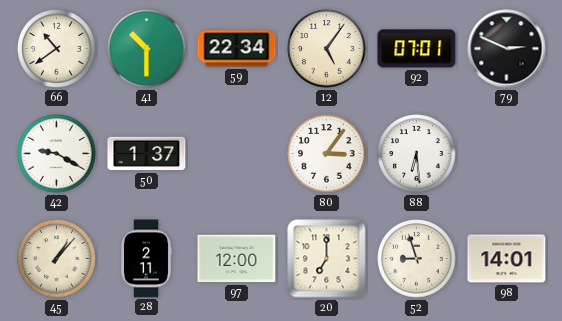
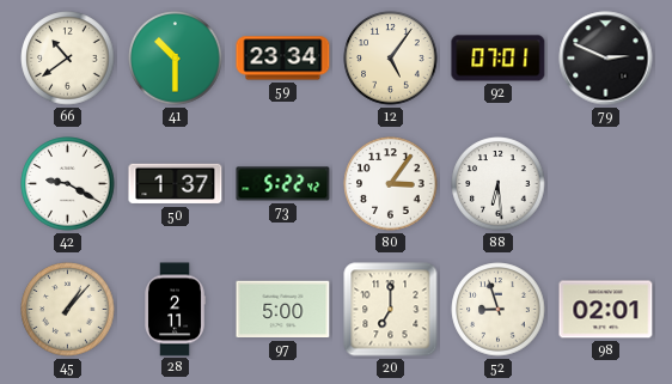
59: 22:34 -> 23:34
73: none -> 5:22
97: 12:00 -> 5:00
98: 14:01 -> 02:01
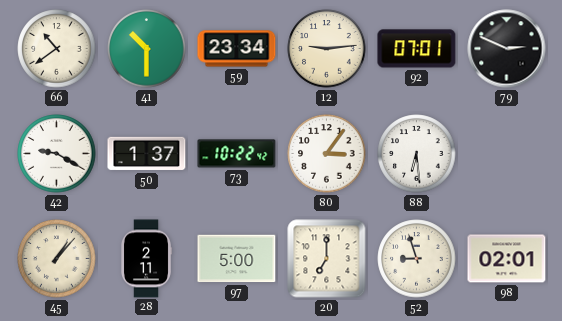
12: 5:06 -> 9:14
73: 5:22 -> 10:22
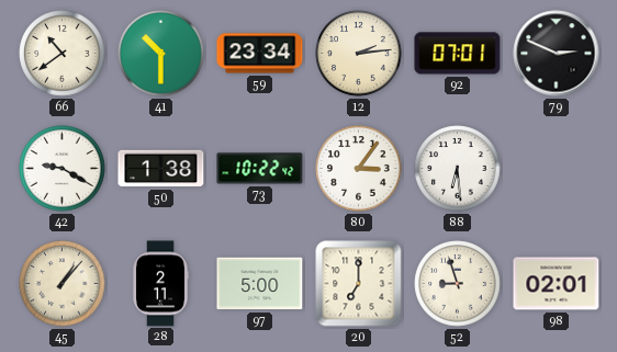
12: 9:14 -> 2:14
50: 1:37 -> 1:38
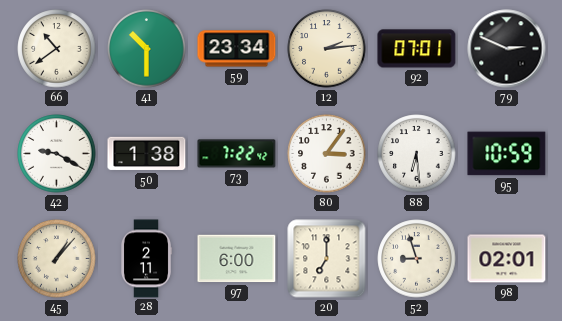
73: 10:22 -> 7:22
95: none -> 10:59
97: 5:00 -> 6:00
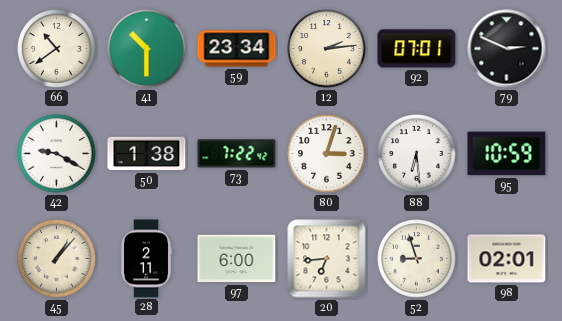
80: 3:06 -> 3:03
20: 7:00 -> 6:44
